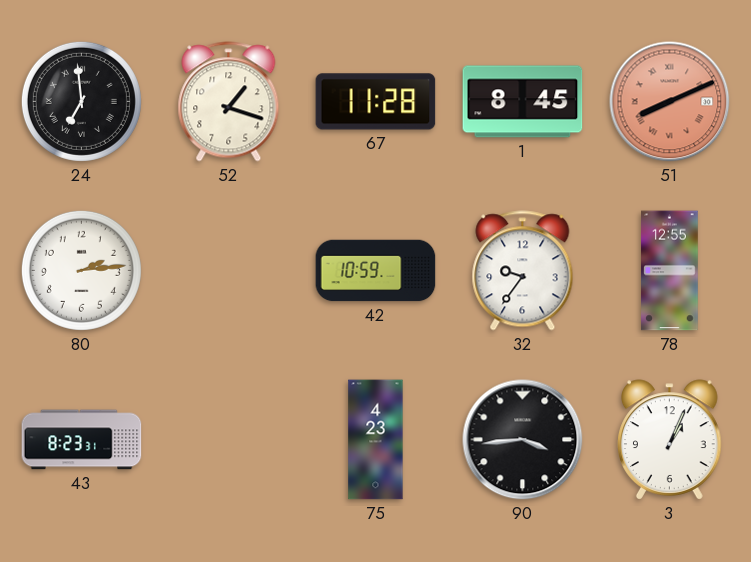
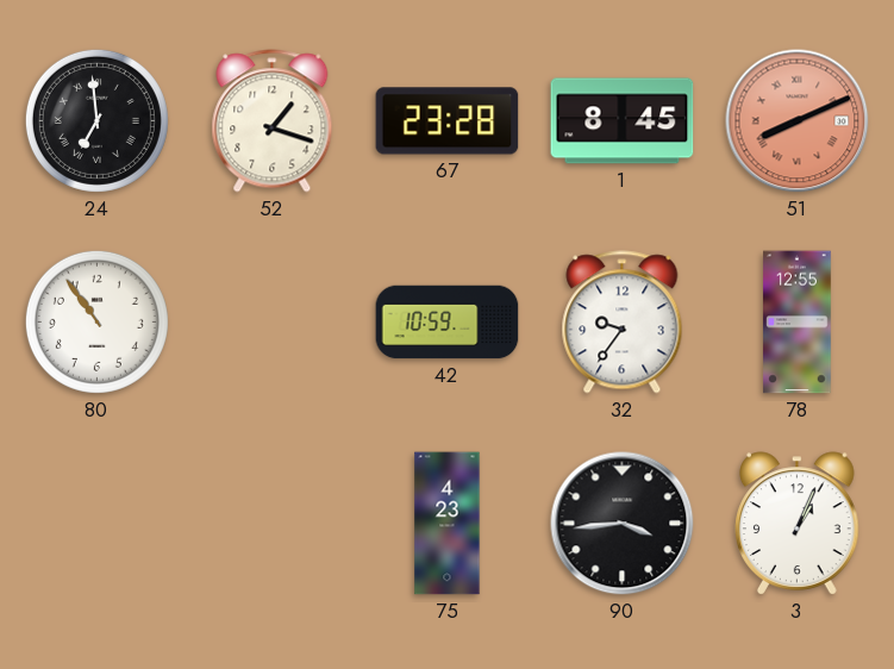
67: 11:28 -> 23:28
80: 2:14 -> 10:54
43: 8:23 -> none
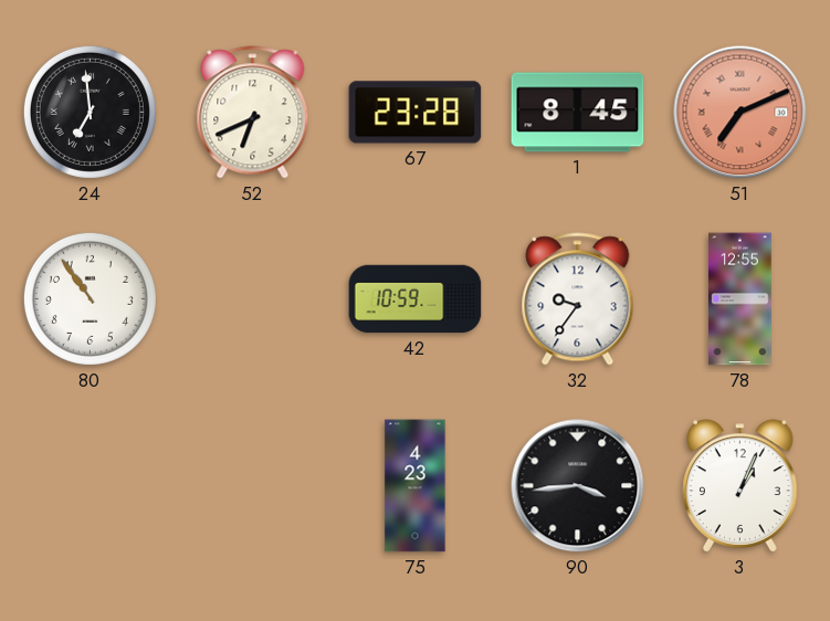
52: 1:18 -> 6:41
51: 8:11 -> 7:11
